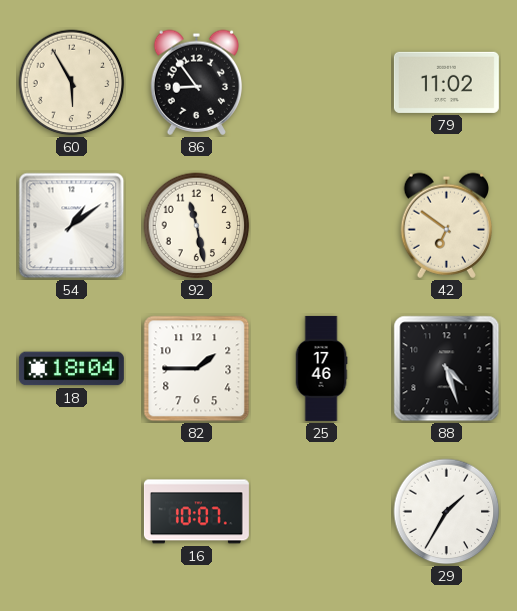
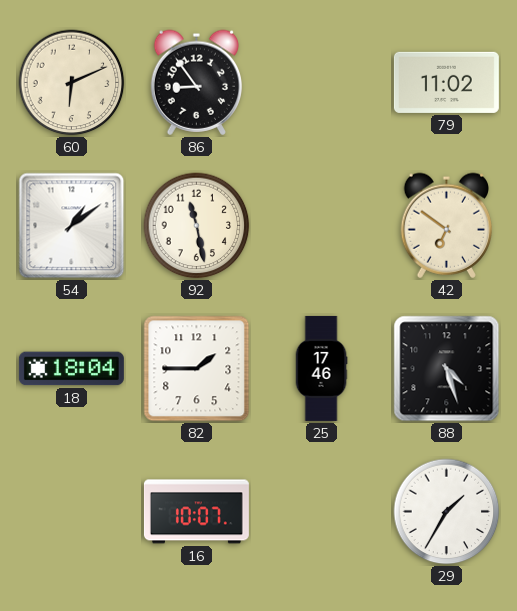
60: 5:55 -> 6:11
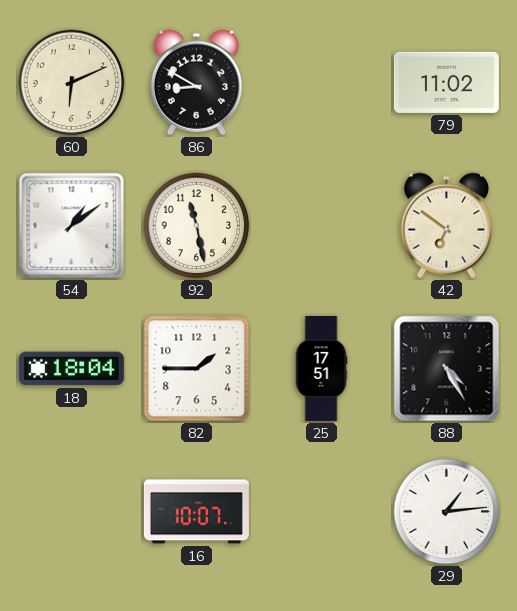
86: 8:54 -> 8:50
25: 17:46 -> 17:51
88: 4:27 -> 4:25
29: 1:35 -> 1:14
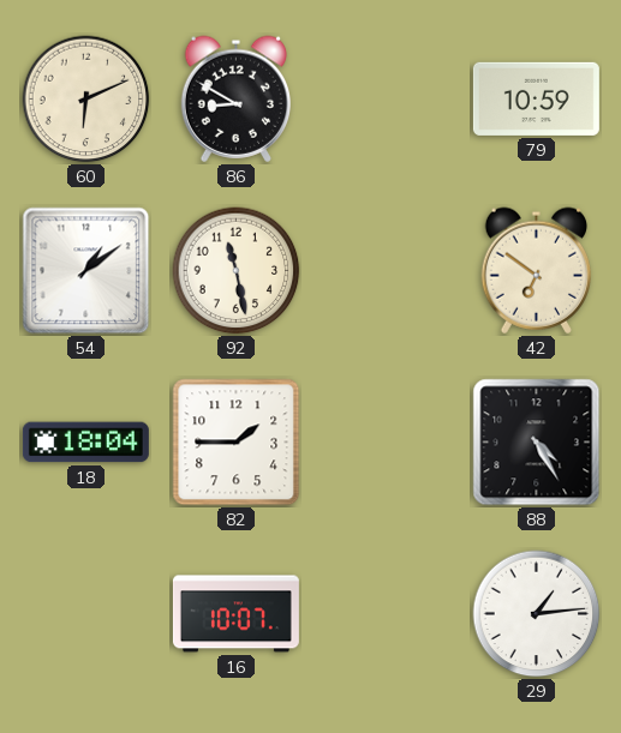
79: 11:02 -> 10:59
25: 17:51 -> none
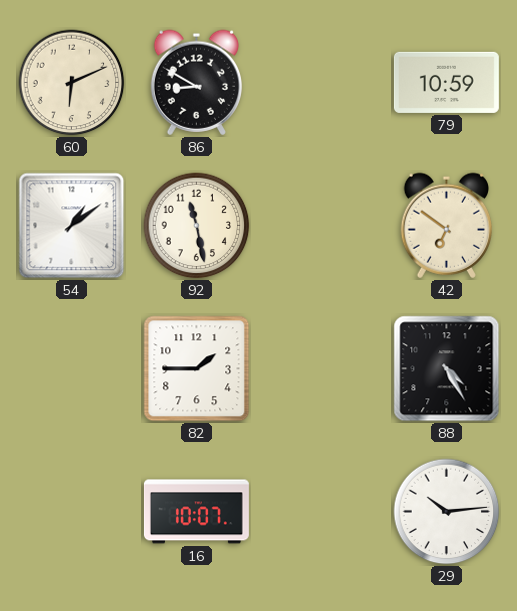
18: 18:04 -> none
29: 1:14 -> 10:14
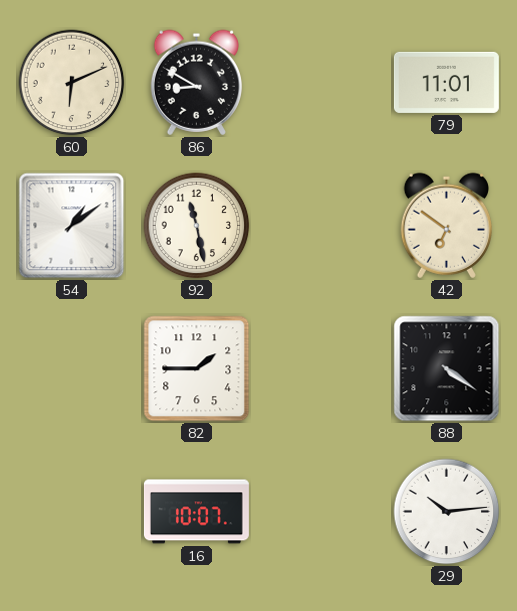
79: 10:59 -> 11:01
88: 4:25 -> 4:21
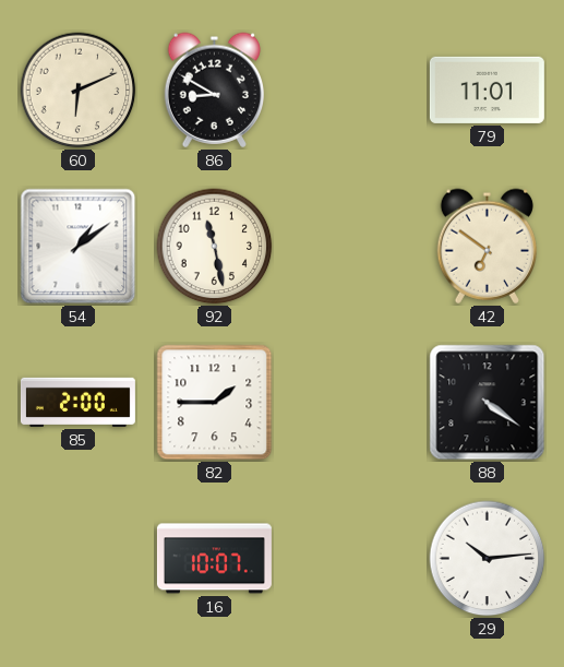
85: none -> 2:00
